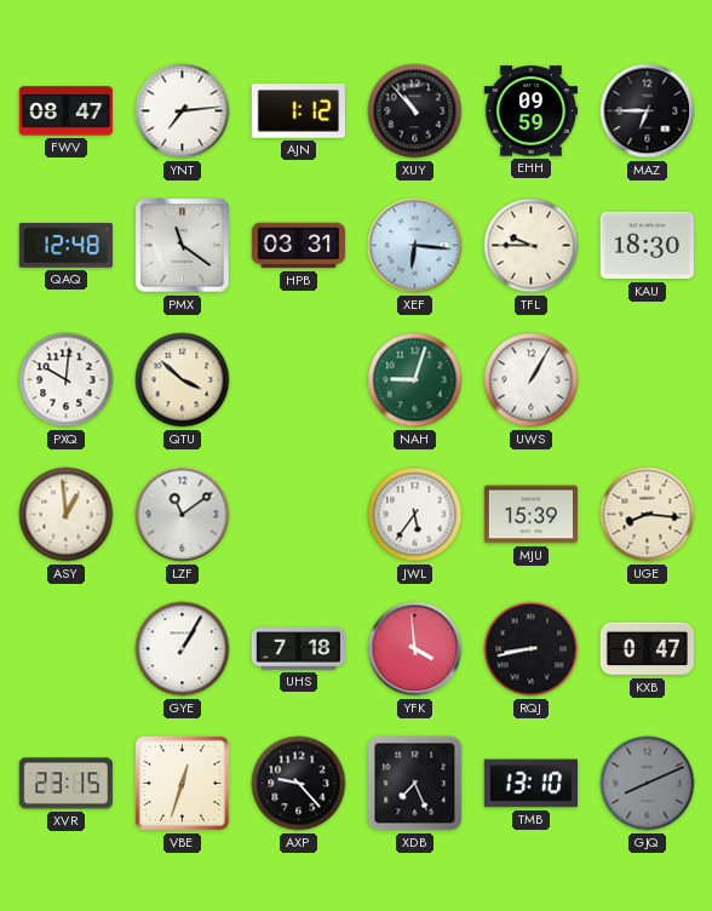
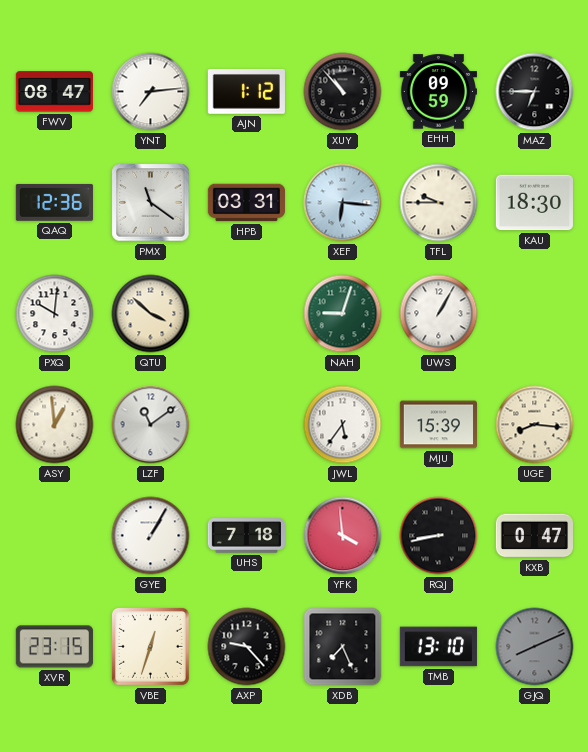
QAQ: 12:48 -> 12:36
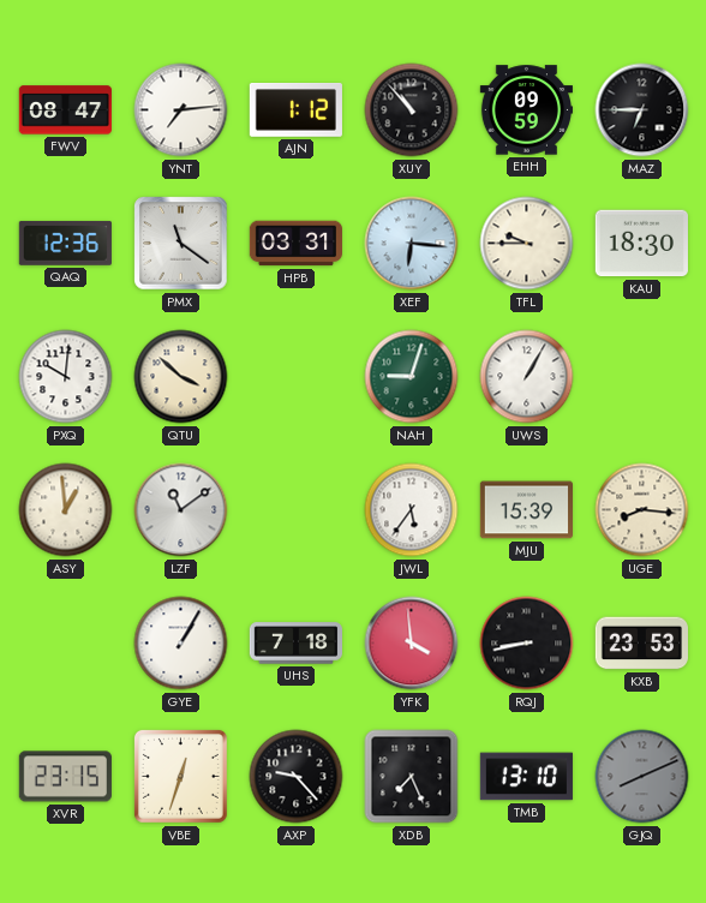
KXB: 0:47 -> 23:53
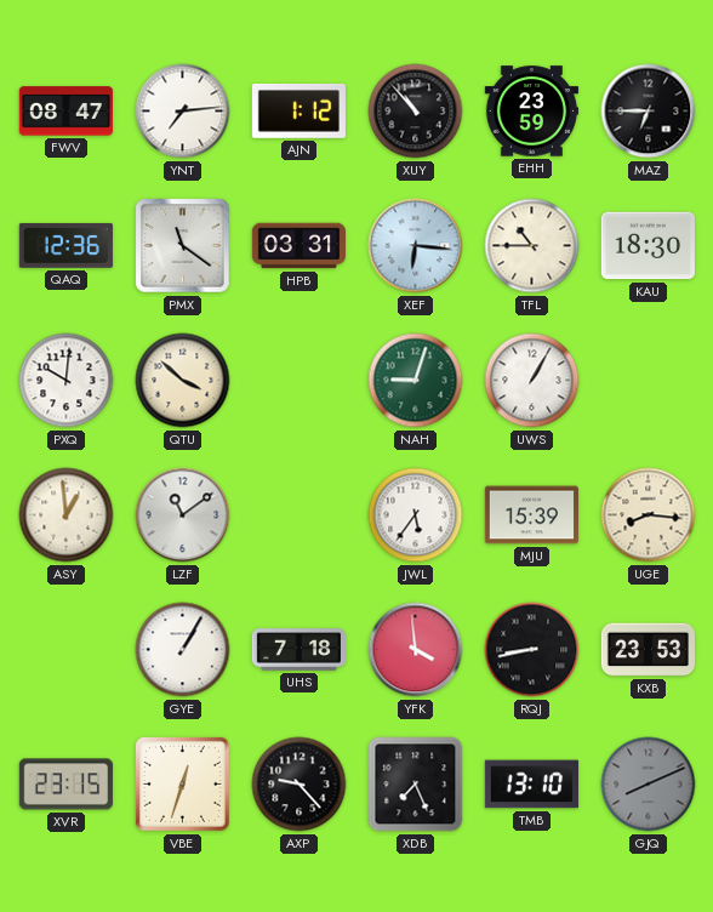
EHH: 09:59 -> 23:59
TFL: 9:45 -> 10:45
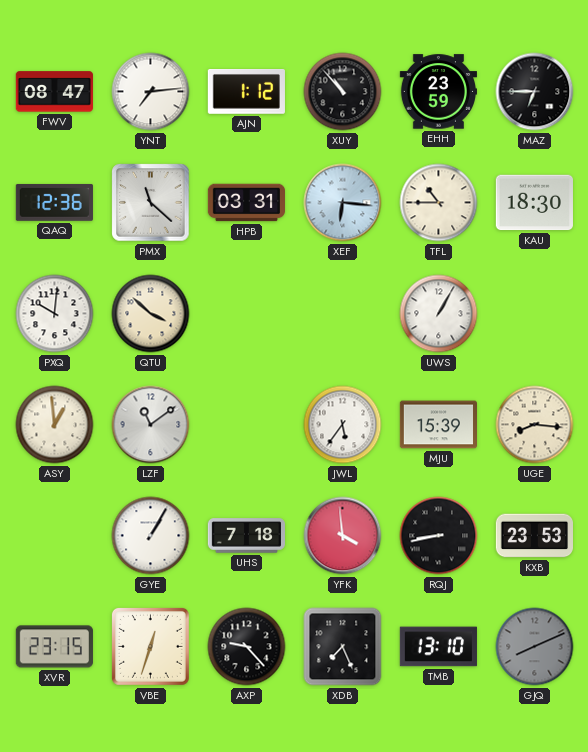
PMX: 11:21 -> 11:22
NAH: 9:03 -> none
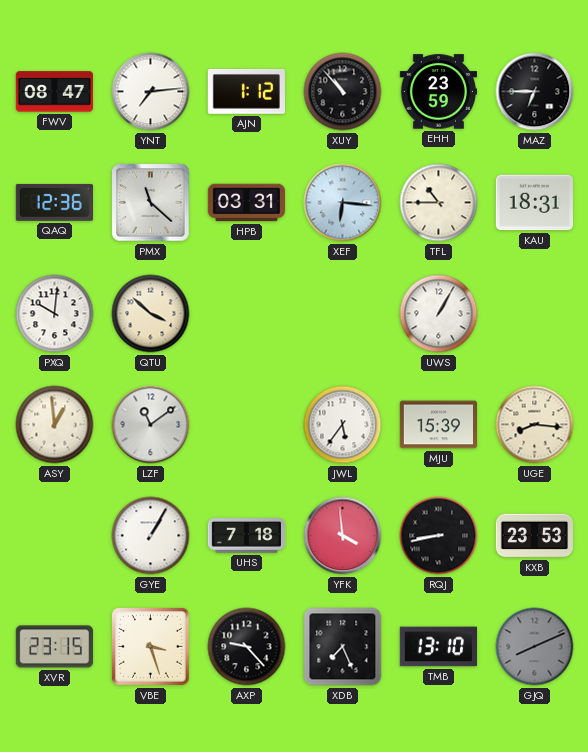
KAU: 18:30 -> 18:31
VBE: 12:33 -> 3:27
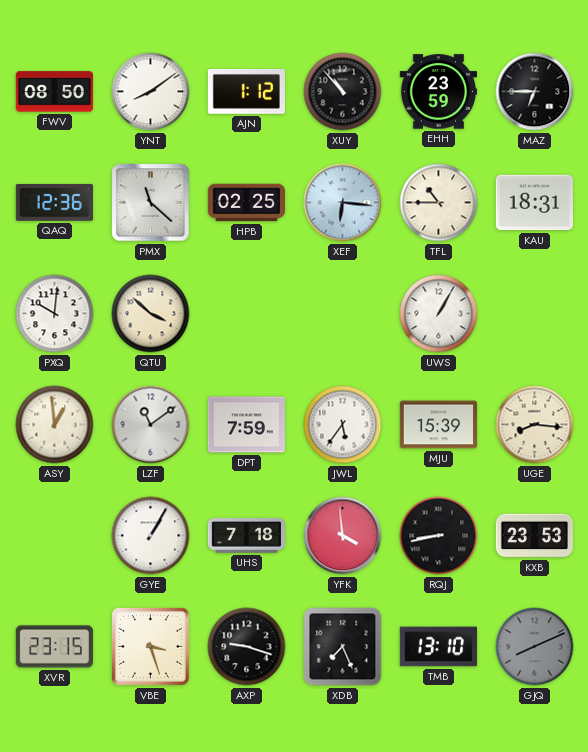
FWV: 08:47 -> 08:50
YNT: 7:14 -> 8:09
HPB: 03:31 -> 02:25
DPT: none -> 7:59
AXP: 9:23 -> 9:18
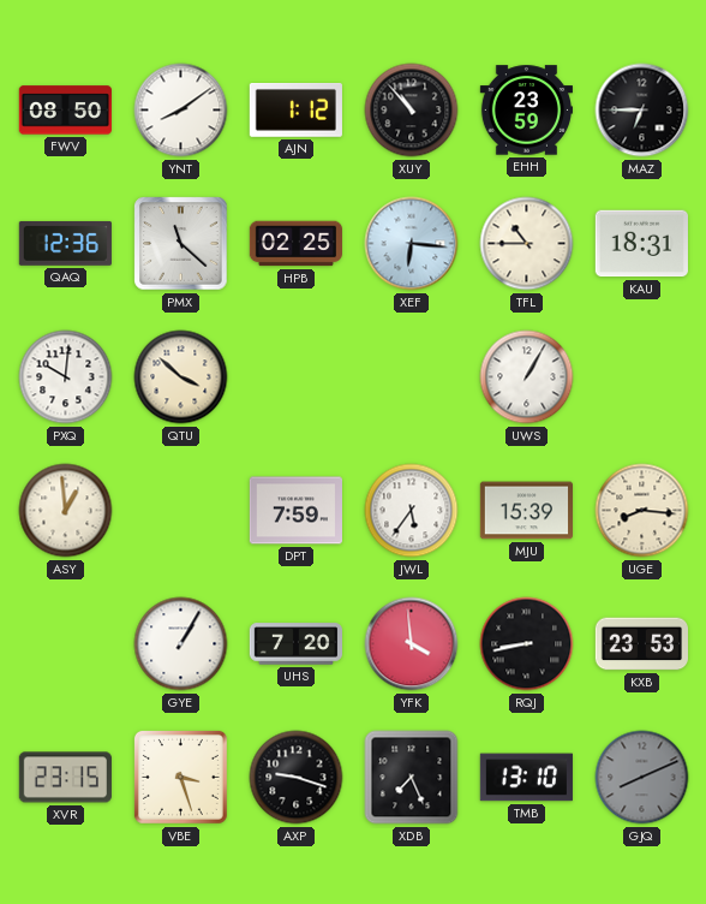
LZF: 11:09 -> none
UHS: 7:18 -> 7:20
